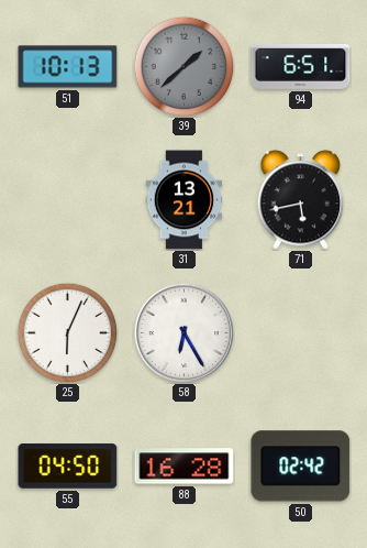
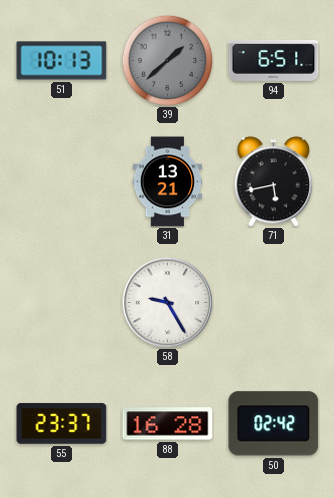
25: 6:04 -> none
58: 6:25 -> 9:25
55: 04:50 -> 23:37
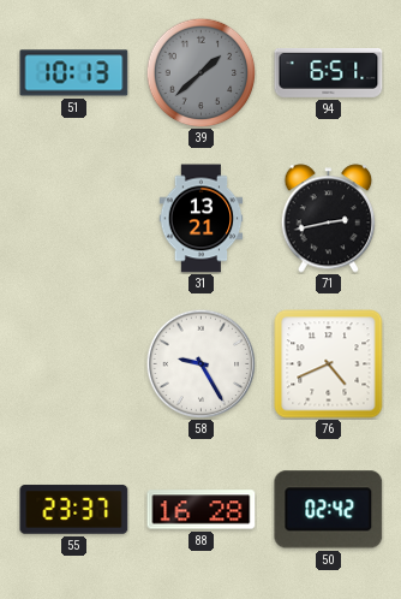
71: 5:43 -> 2:43
76: none -> 4:41
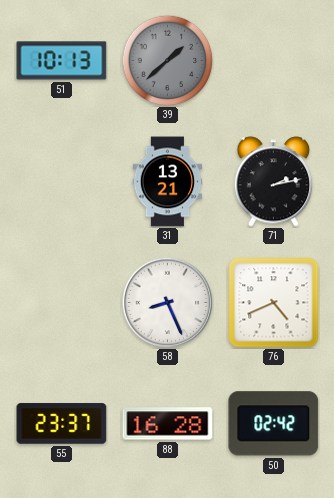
94: 6:51 -> none
71: 2:43 -> 2:13
58: 9:25 -> 8:26
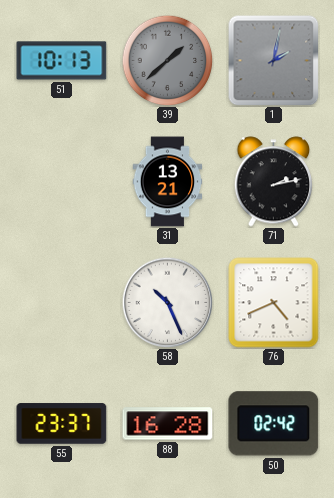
1: none -> 2:02
58: 8:26 -> 10:26
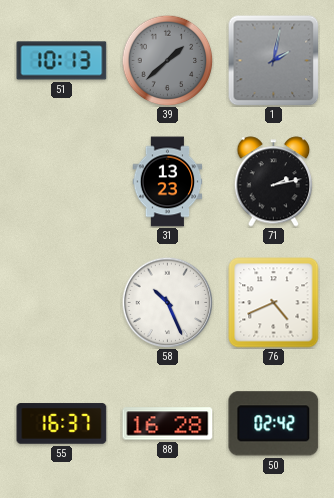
31: 13:21 -> 13:23
55: 23:37 -> 16:37
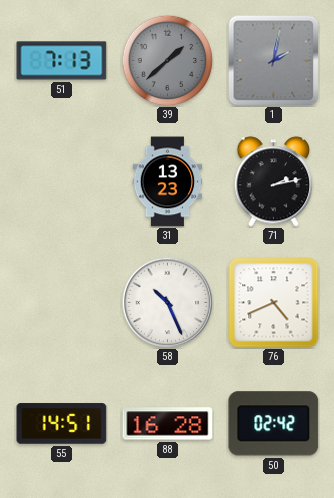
51: 10:13 -> 7:13
55: 16:37 -> 14:51
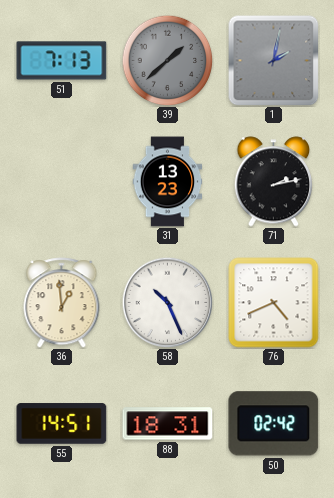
36: none -> 12:59
88: 16:28 -> 18:31
